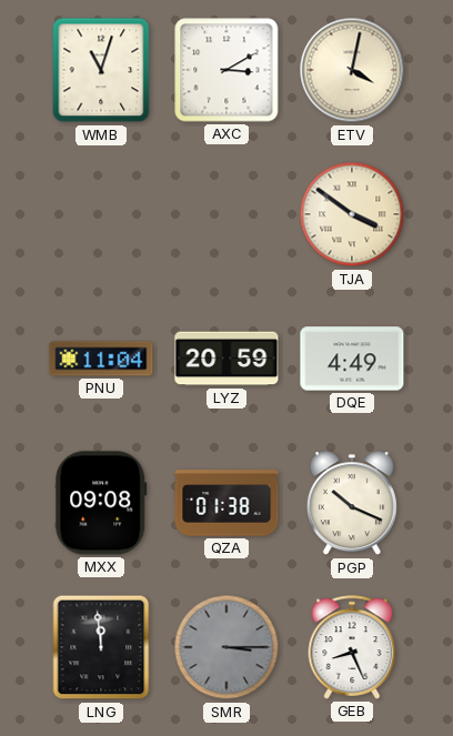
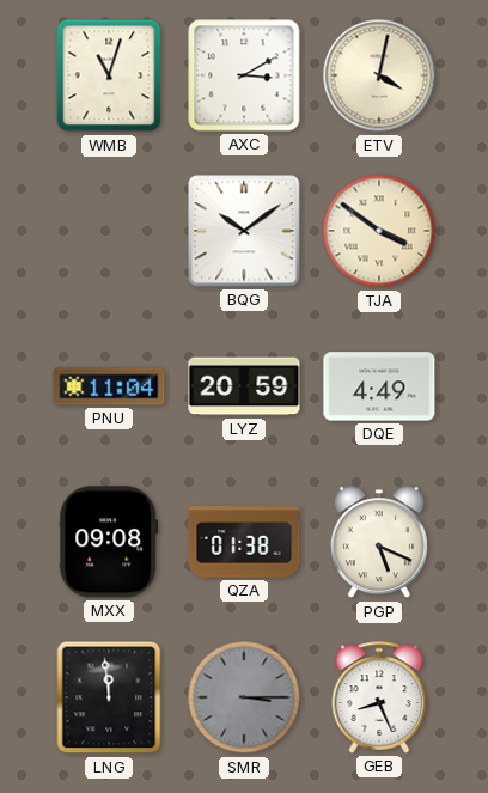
BQG: none -> 10:09
PGP: 10:19 -> 5:19
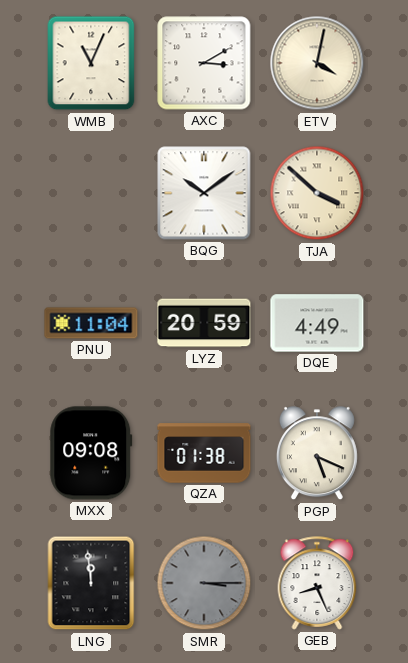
WMB: 11:03 -> 11:04
TJA: 3:51 -> 3:52
